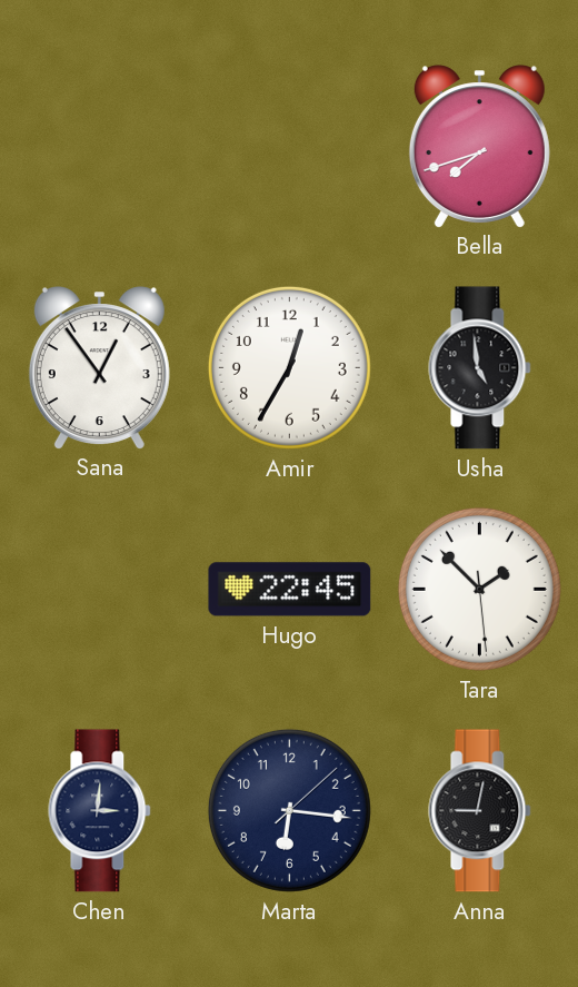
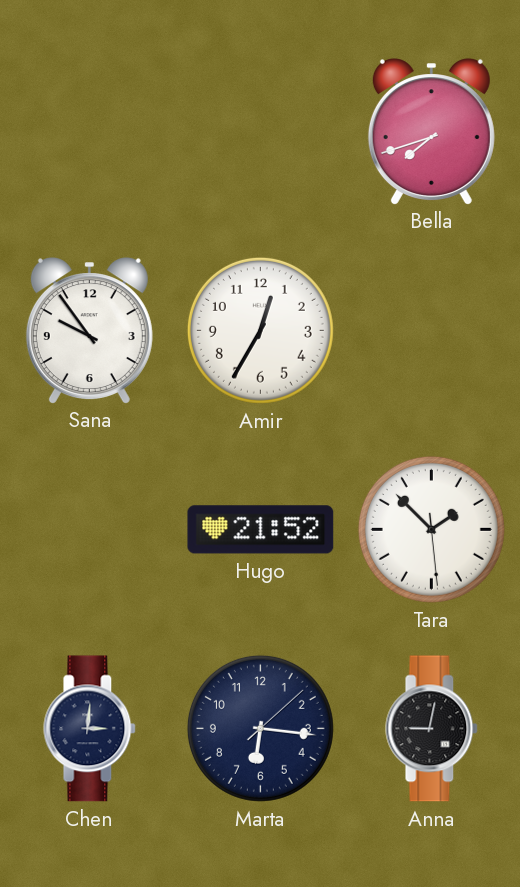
Sana: 12:54 -> 9:54
Usha: 4:59 -> none
Hugo: 22:45 -> 21:52
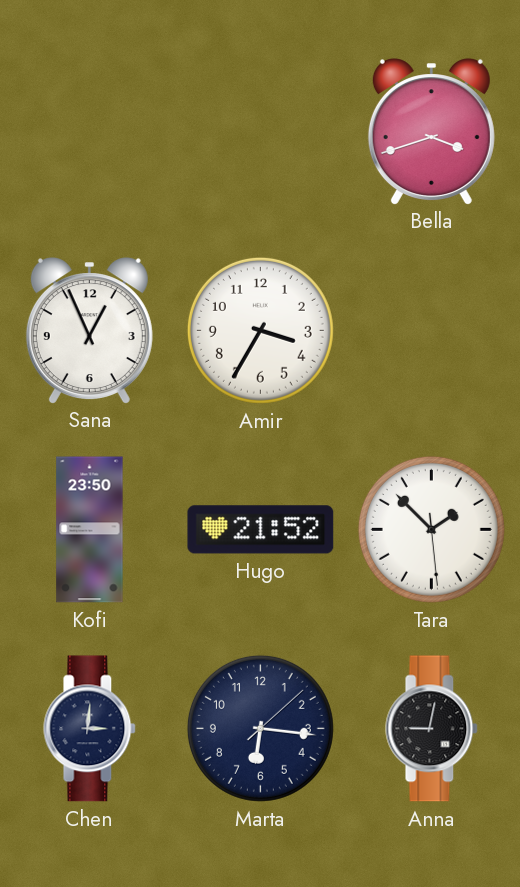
Bella: 7:42 -> 3:42
Sana: 9:54 -> 12:56
Amir: 12:35 -> 3:35
Kofi: none -> 23:50
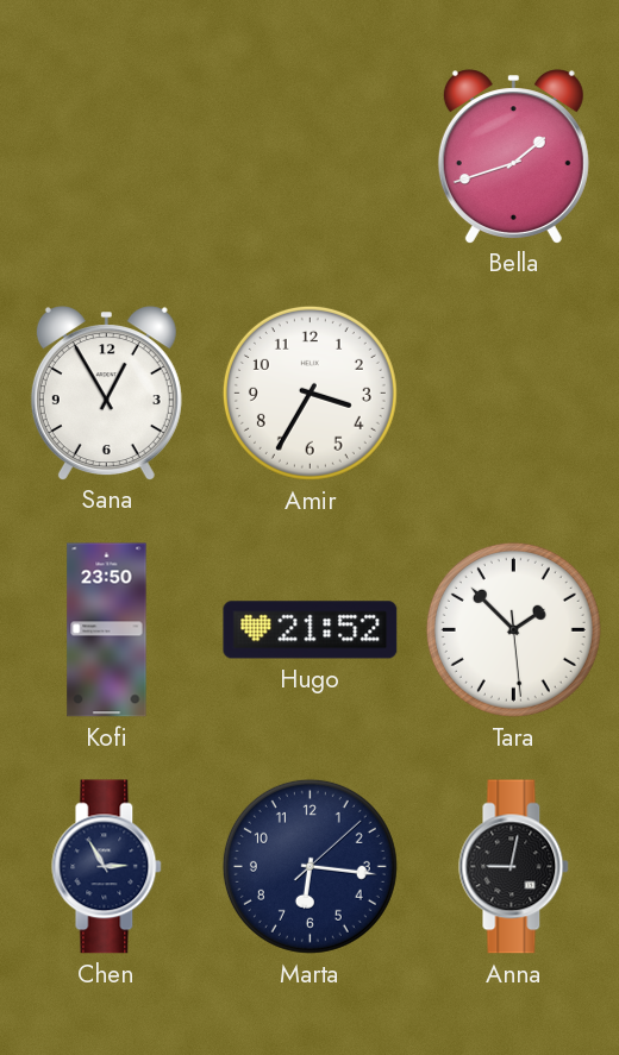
Bella: 3:42 -> 1:42
Sana: 12:56 -> 12:55
Chen: 3:01 -> 2:55
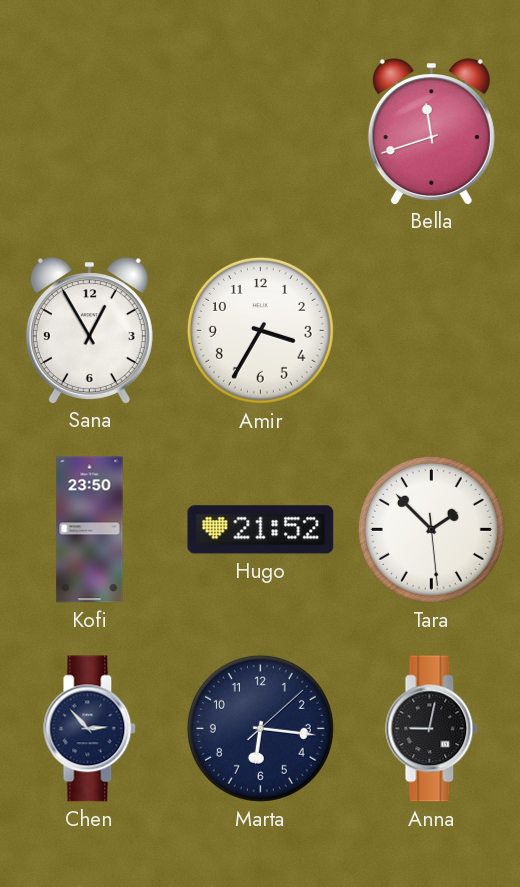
Bella: 1:42 -> 11:42
Chen: 2:55 -> 2:53
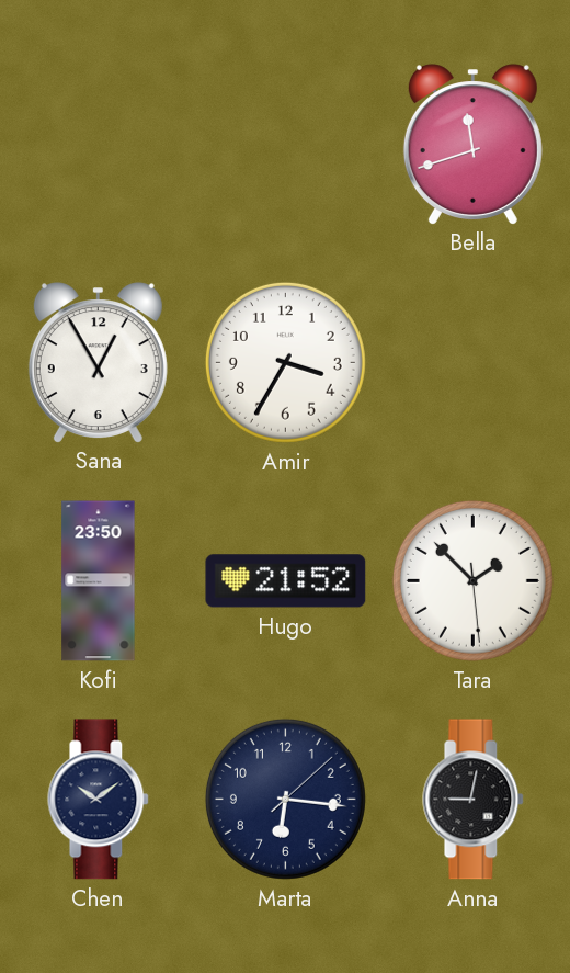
Chen: 2:53 -> 10:09
